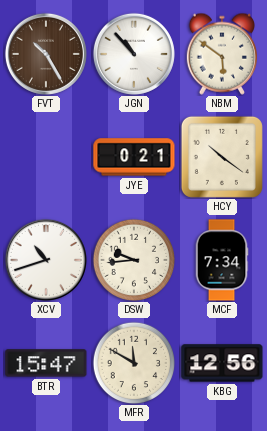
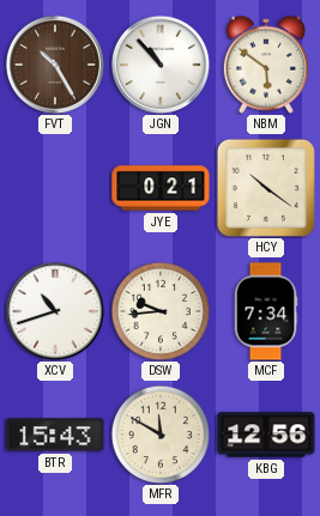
BTR: 15:47 -> 15:43
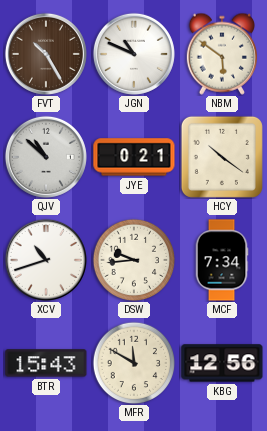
JGN: 10:53 -> 10:49
QJV: none -> 10:52
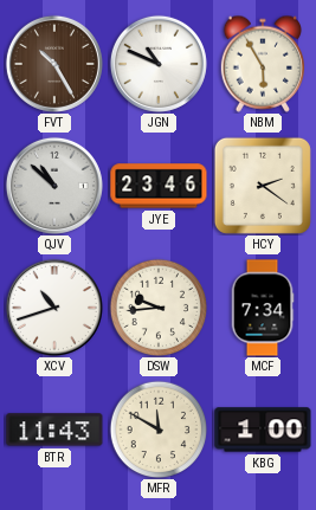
NBM: 5:51 -> 5:55
JYE: 0:21 -> 23:46
HCY: 10:21 -> 2:21
BTR: 15:43 -> 11:43
KBG: 12:56 -> 1:00
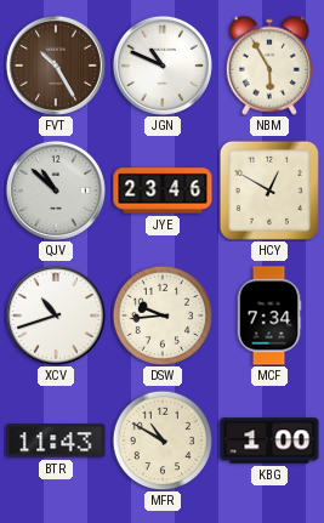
HCY: 2:21 -> 12:50
MFR: 11:50 -> 10:50
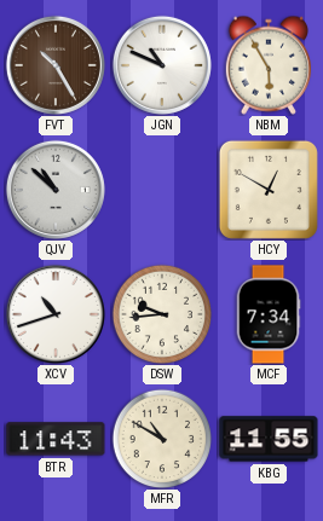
JYE: 23:46 -> none
KBG: 1:00 -> 11:55
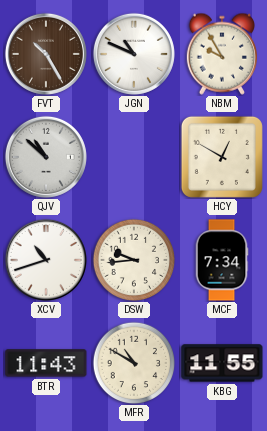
NBM: 5:55 -> 9:55
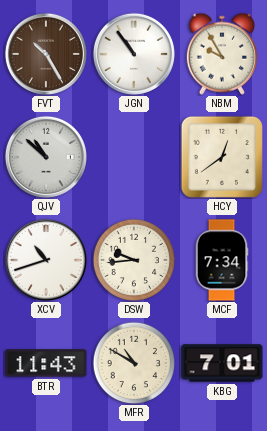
JGN: 10:49 -> 10:54
HCY: 12:50 -> 12:39
KBG: 11:55 -> 7:01
